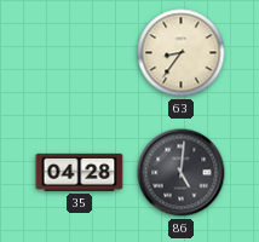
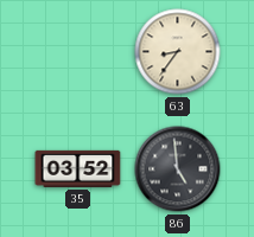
35: 04:28 -> 03:52
86: 5:01 -> 4:59
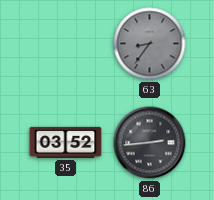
63 dial: cream -> grey
86: 4:59 -> 2:44
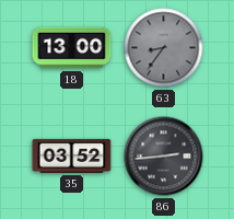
18: none -> 13:00
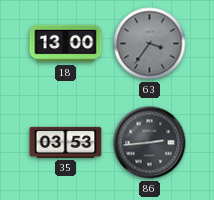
63: 8:36 -> 3:36
35: 03:52 -> 03:53
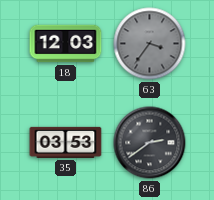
18: 13:00 -> 12:03
86: 2:44 -> 2:39
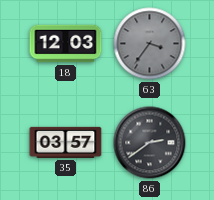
35: 03:53 -> 03:57
